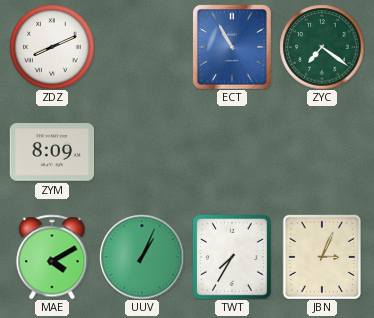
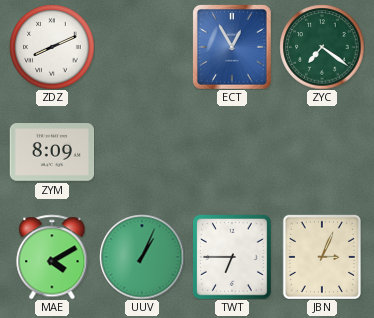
ECT: 10:55 -> 12:55
TWT: 7:35 -> 6:45
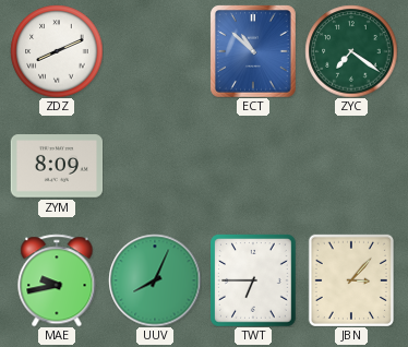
ECT: 12:55 -> 10:52
MAE: 4:10 -> 9:43
UUV: 1:04 -> 8:04
JBN: 3:04 -> 3:07
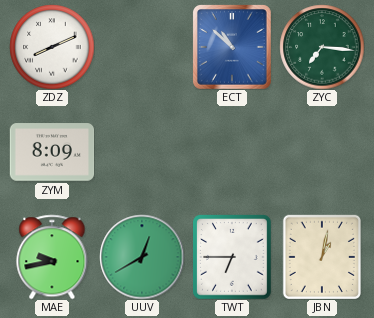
ZYC: 7:21 -> 7:16
UUV: 8:04 -> 12:40
JBN: 3:07 -> 1:02
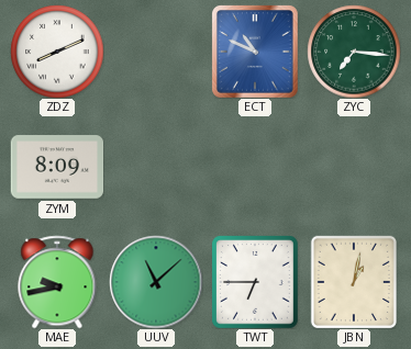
ECT: 10:52 -> 10:49
UUV: 12:40 -> 11:08
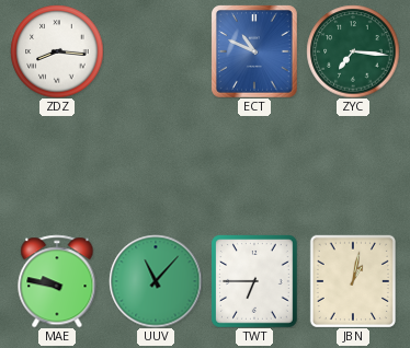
ZDZ: 8:11 -> 8:16
ZYM: 8:09 -> none
MAE: 9:43 -> 9:47
UUV: 11:08 -> 11:07
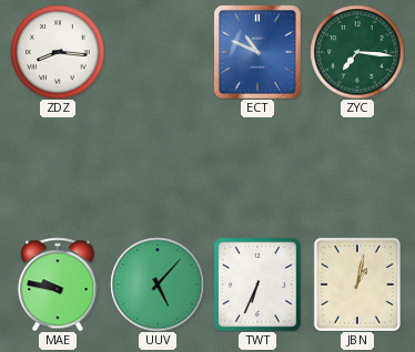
UUV: 11:07 -> 5:07
TWT: 6:45 -> 6:34
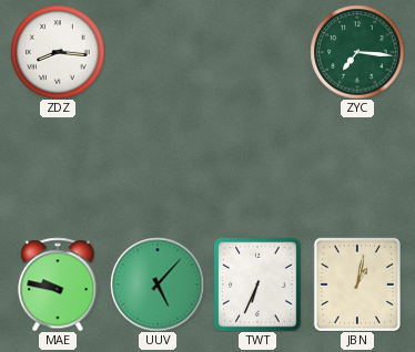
ECT: 10:49 -> none
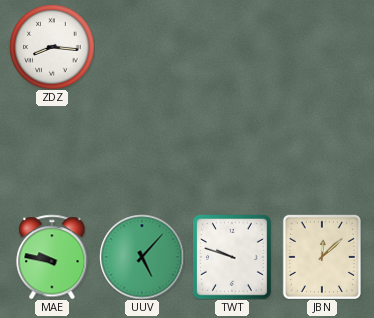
ZYC: 7:16 -> none
TWT: 6:34 -> 9:48
JBN: 1:02 -> 12:08
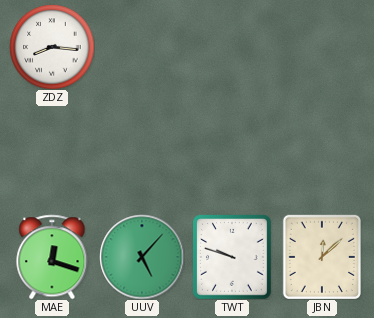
MAE: 9:47 -> 12:18
